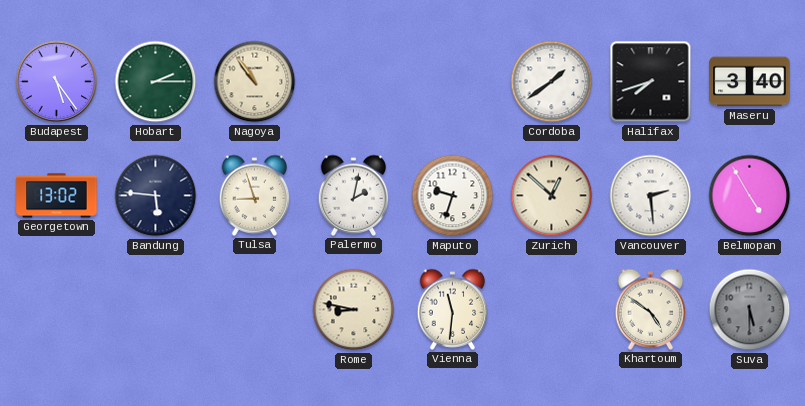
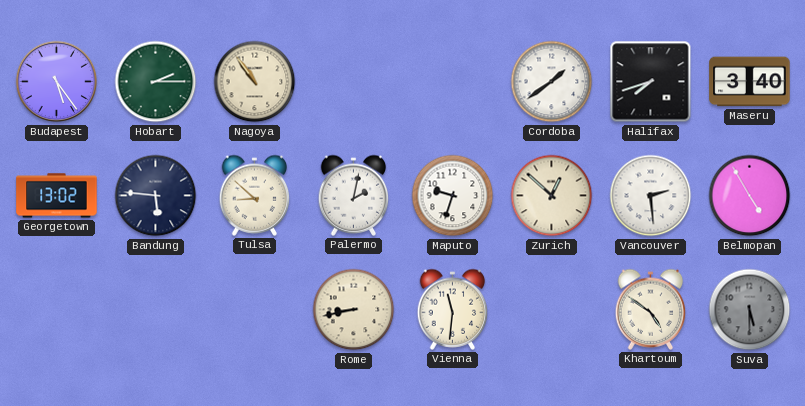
Tulsa: 8:57 -> 8:52
Rome: 8:47 -> 8:43
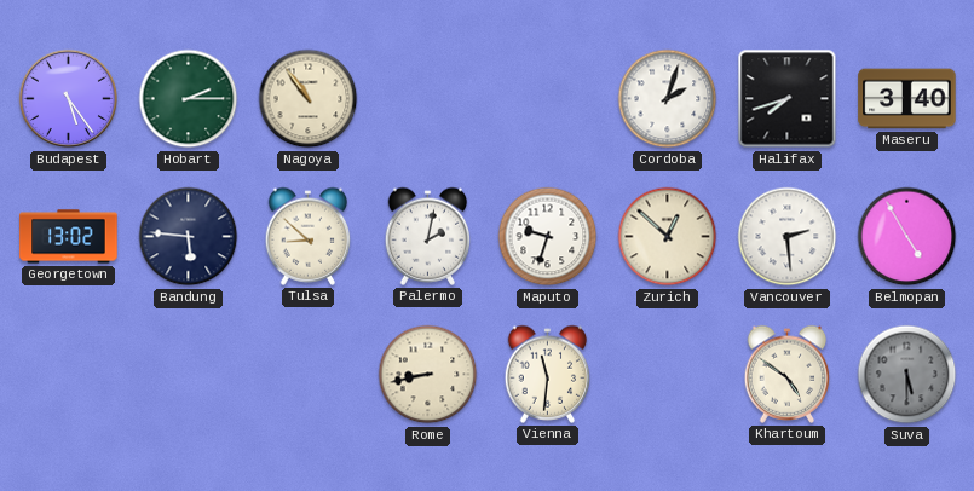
Cordoba: 1:39 -> 2:03
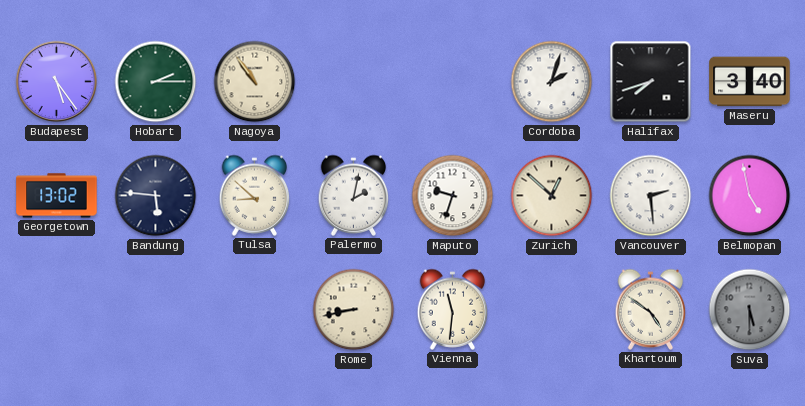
Belmopan: 4:55 -> 4:58
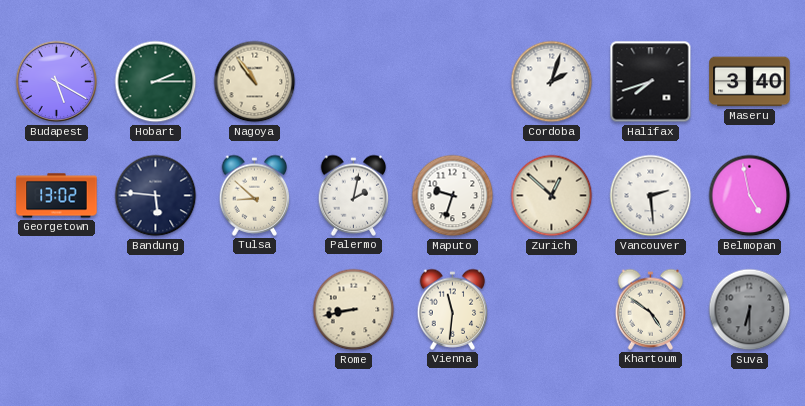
Budapest: 5:24 -> 5:20
Suva: 5:30 -> 6:30
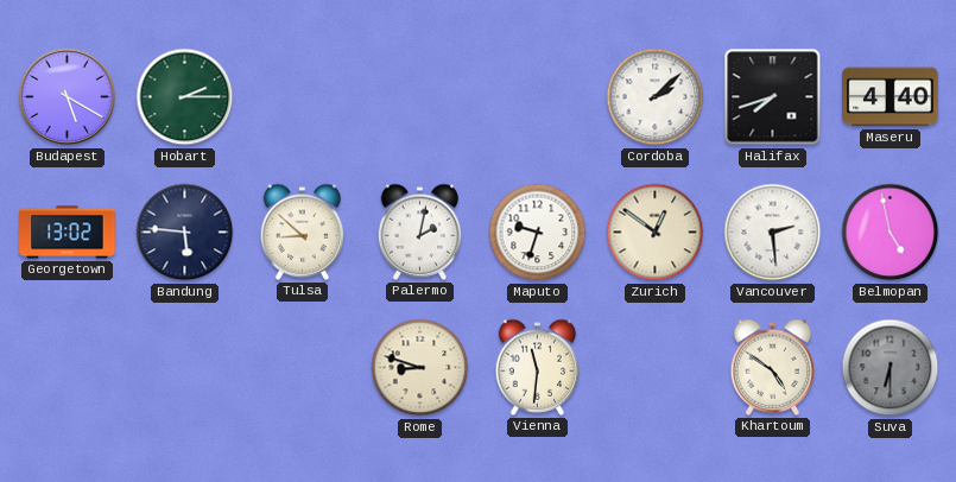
Nagoya: 10:54 -> none
Cordoba: 2:03 -> 2:08
Maseru: 3:40 -> 4:40
Zurich: 12:52 -> 12:51
Rome: 8:43 -> 8:48
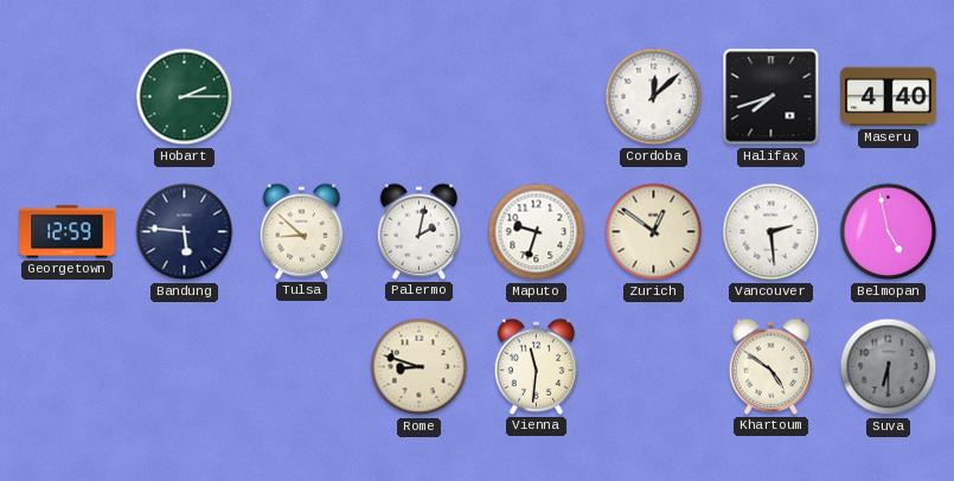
Budapest: 5:20 -> none
Cordoba: 2:08 -> 12:08
Georgetown: 13:02 -> 12:59
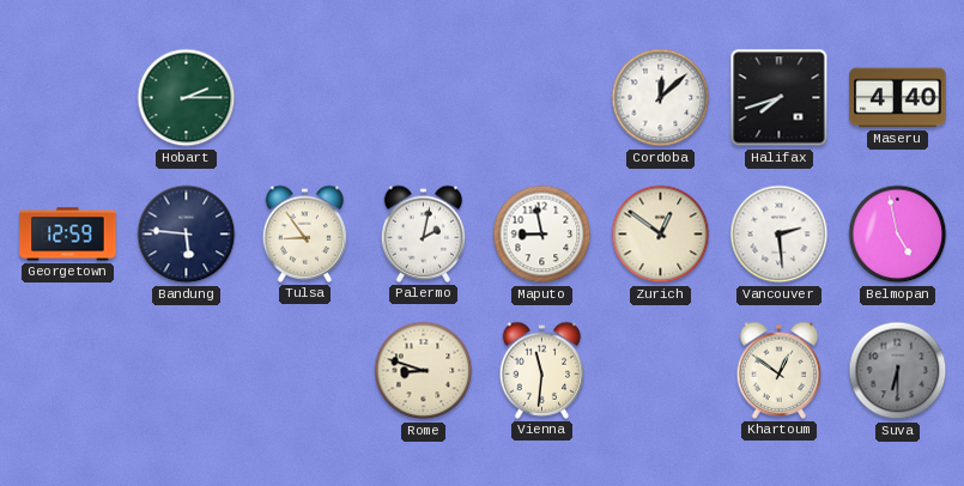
Tulsa: 8:52 -> 8:54
Maputo: 9:33 -> 8:58
Khartoum: 4:51 -> 12:51
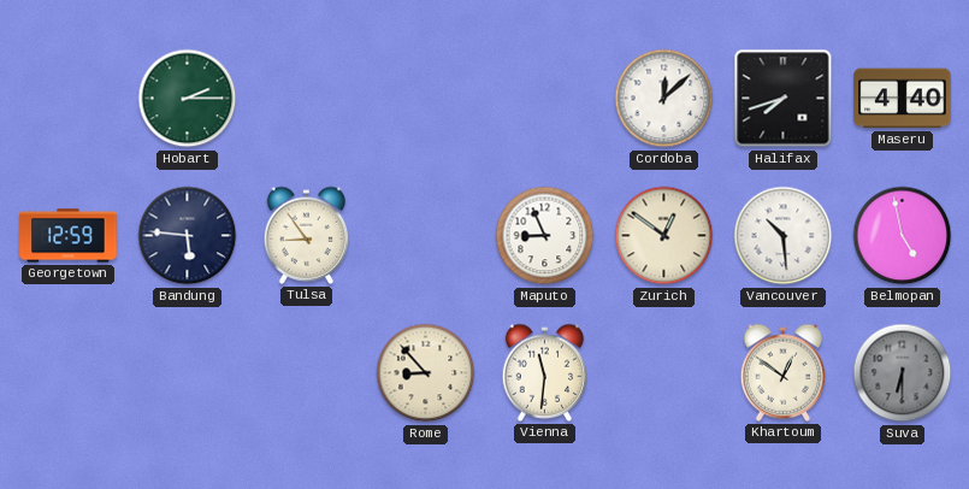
Palermo: 2:02 -> none
Maputo: 8:58 -> 8:56
Vancouver: 2:29 -> 10:29
Rome: 8:48 -> 8:53
